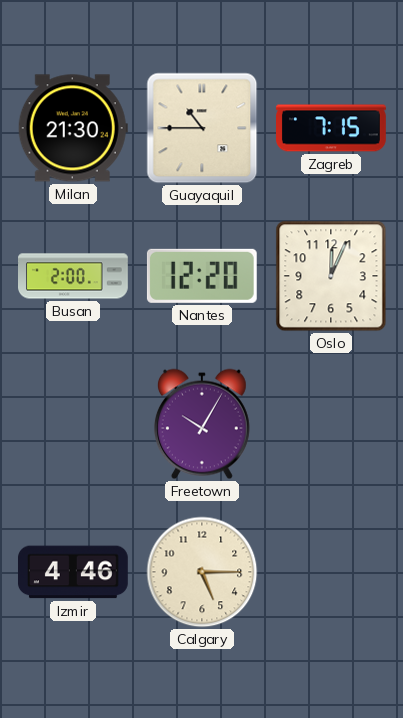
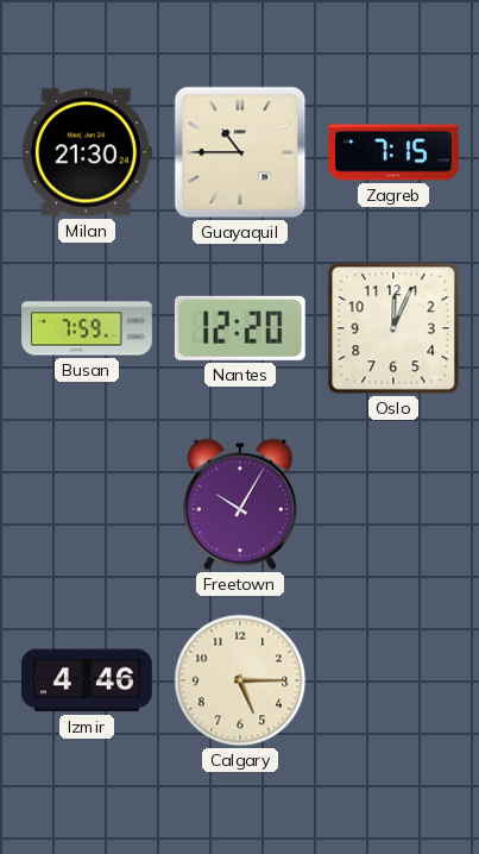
Busan: 2:00 -> 7:59
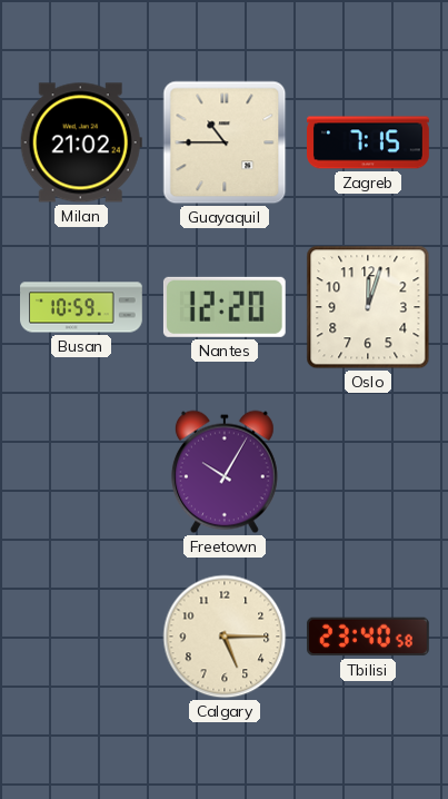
Milan: 21:30 -> 21:02
Busan: 7:59 -> 10:59
Oslo: 12:04 -> 12:03
Izmir: 4:46 -> none
Tbilisi: none -> 23:40
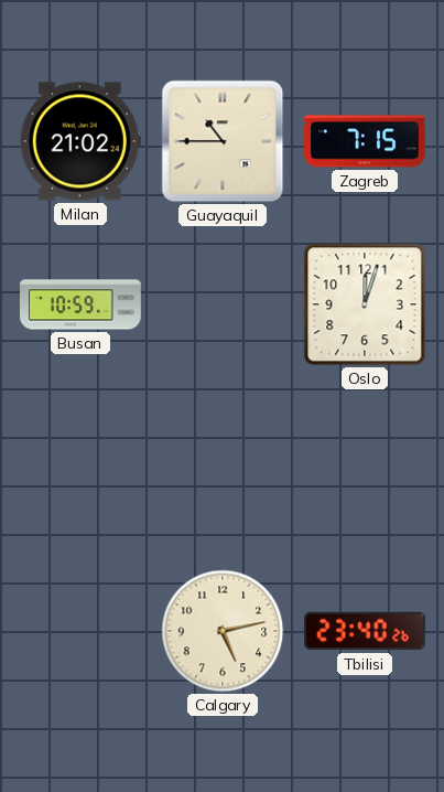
Nantes: 12:20 -> none
Freetown: 10:05 -> none
Calgary: 5:15 -> 5:13
Tbilisi: 23:40:58 -> 23:40:26
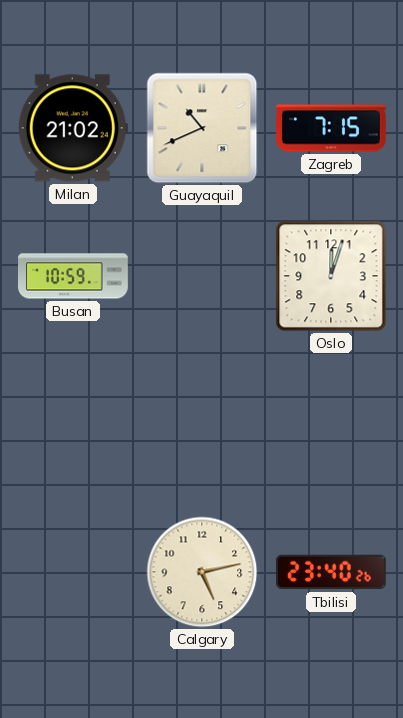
Guayaquil: 10:45 -> 10:41
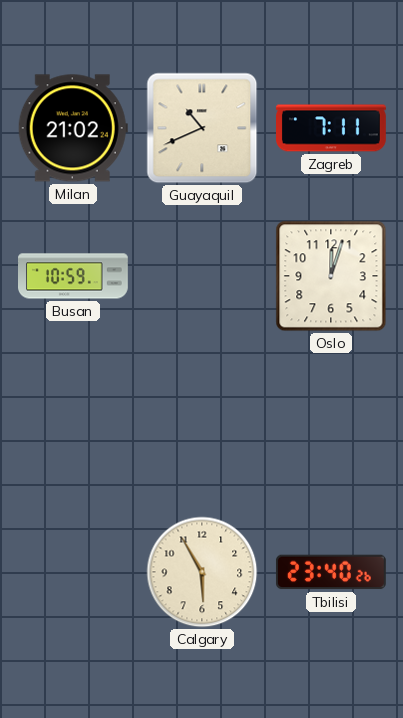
Zagreb: 7:15 -> 7:11
Calgary: 5:13 -> 5:55
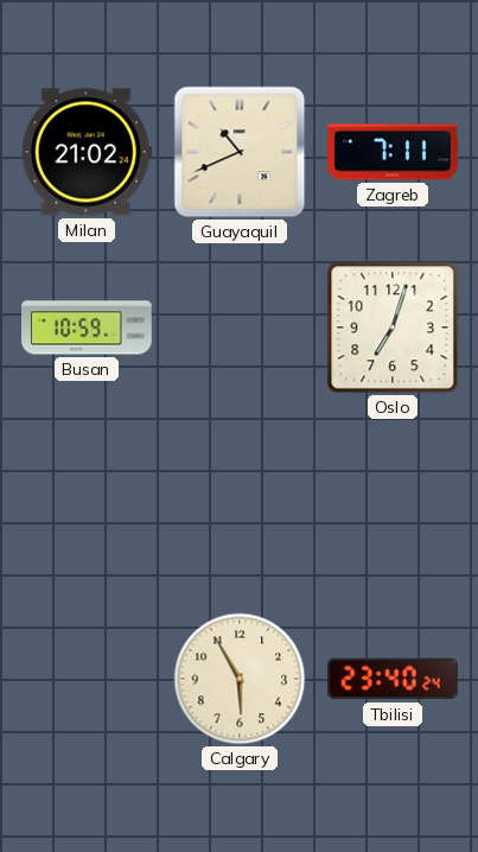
Oslo: 12:03 -> 7:03
Tbilisi: 23:40:26 -> 23:40:24
